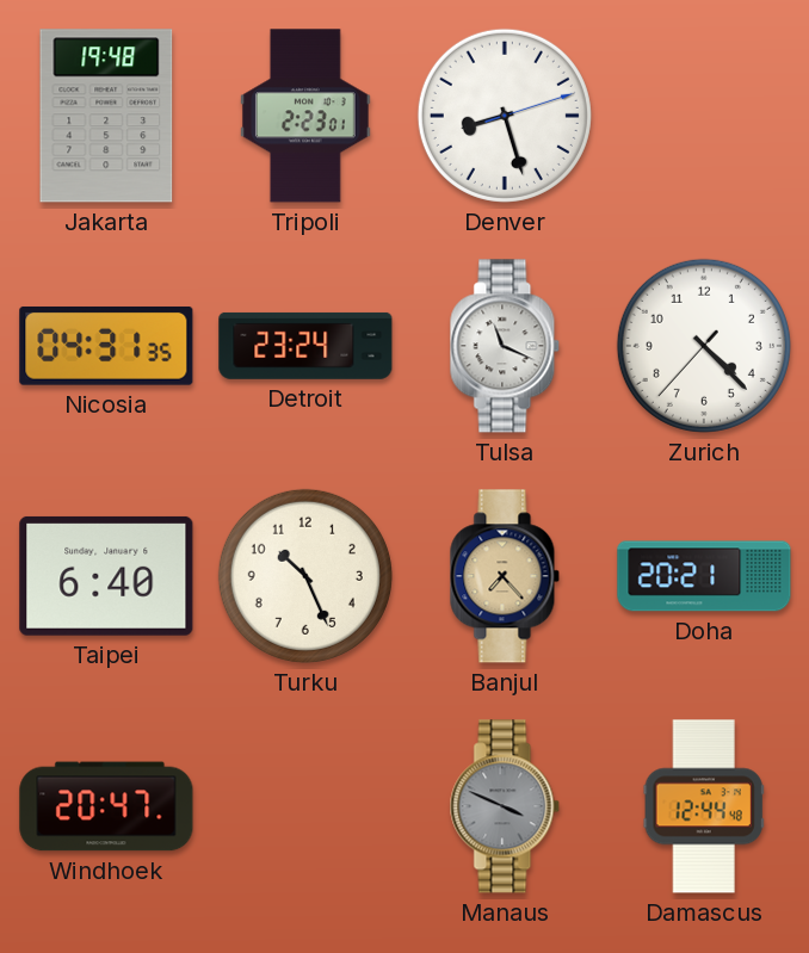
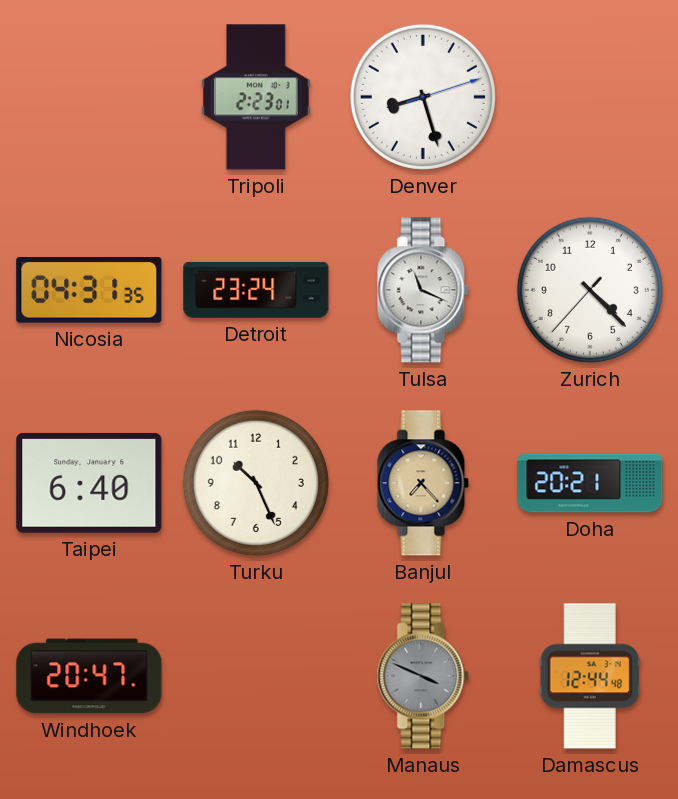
Jakarta: 19:48 -> none
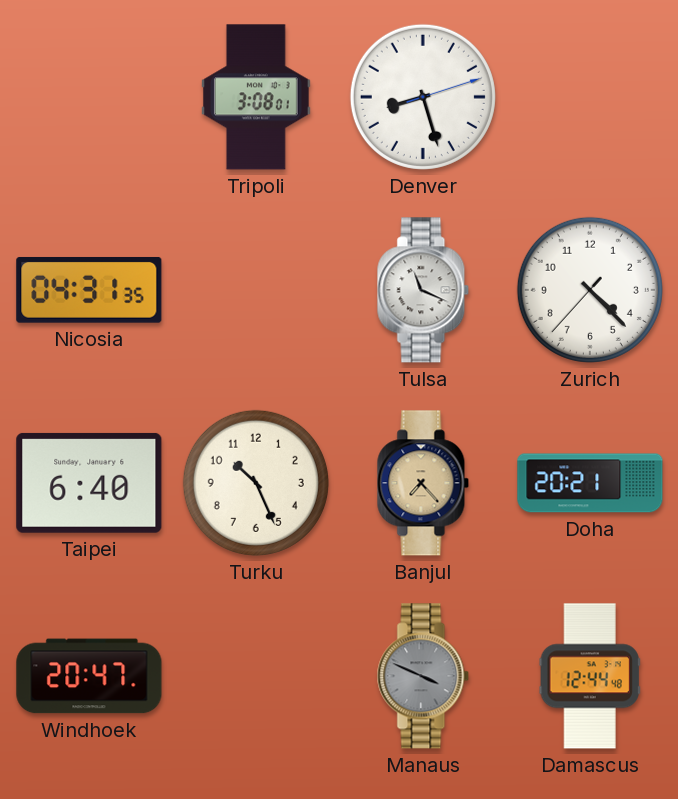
Tripoli: 2:23 -> 3:08
Detroit: 23:24 -> none
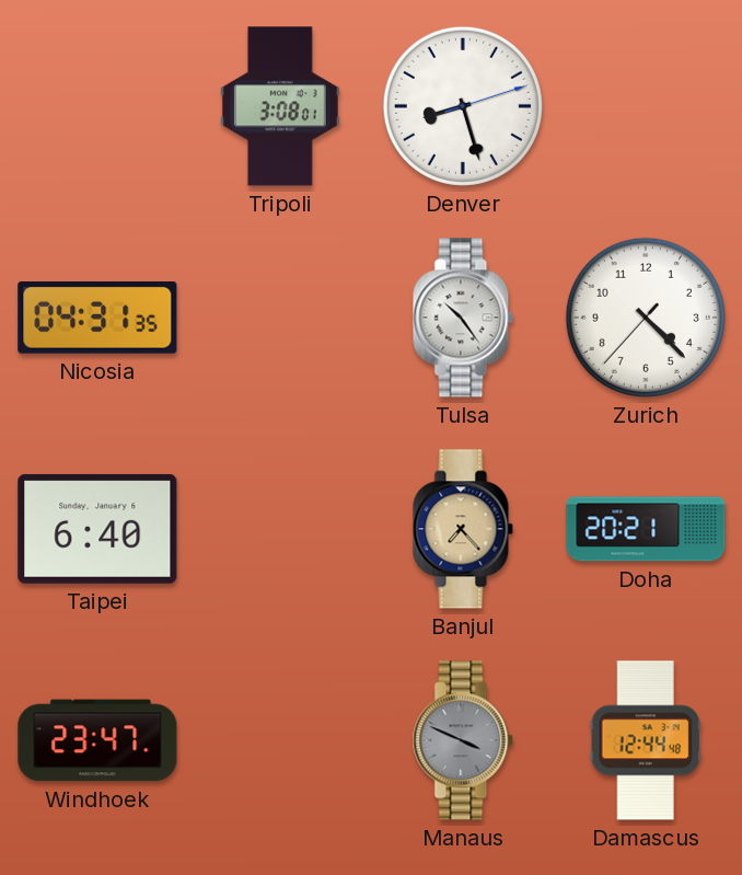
Tulsa: 11:19 -> 10:24
Turku: 10:26 -> none
Windhoek: 20:47 -> 23:47
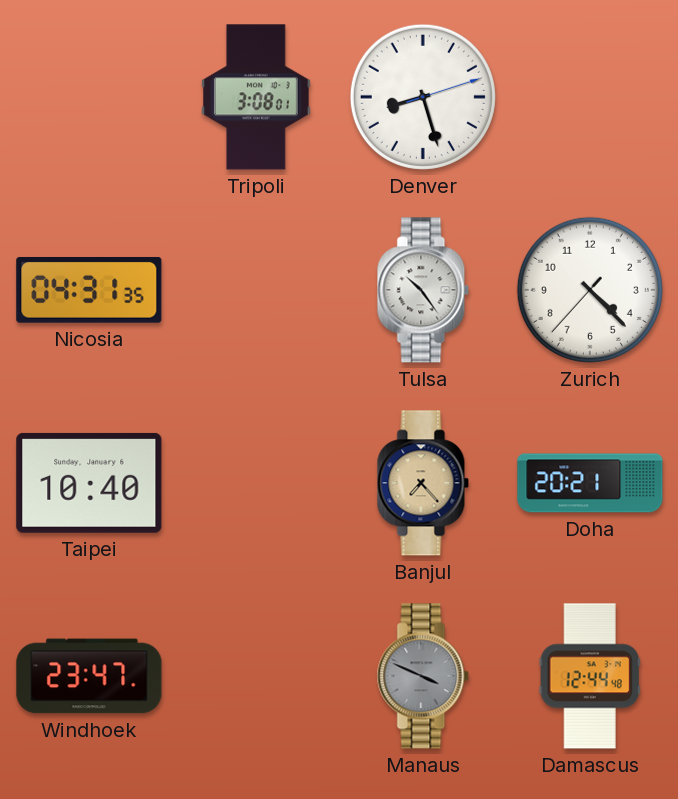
Taipei: 6:40 -> 10:40
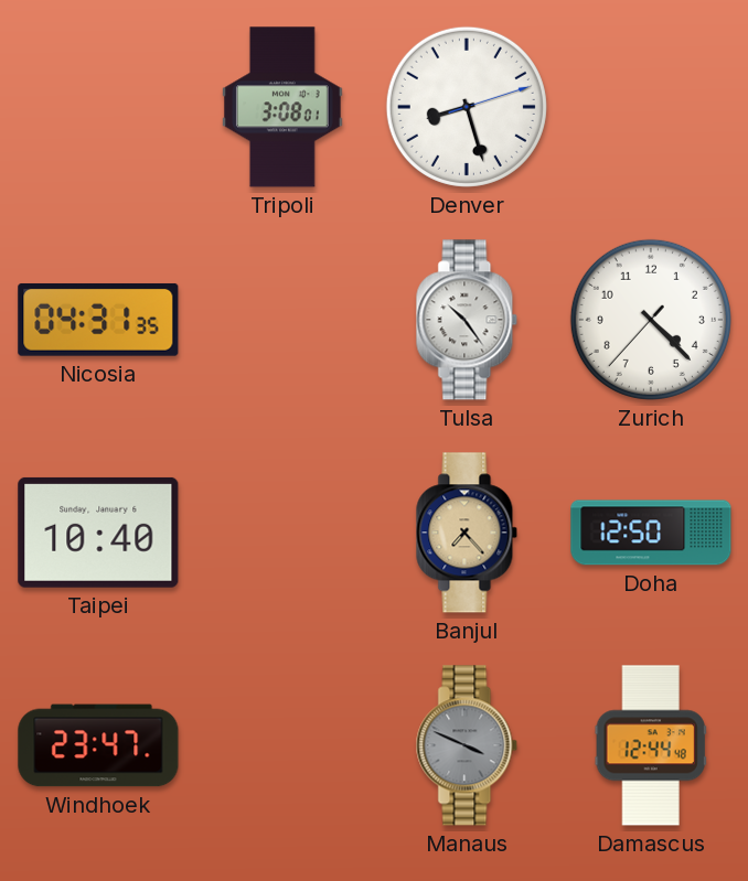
Doha: 20:21 -> 12:50
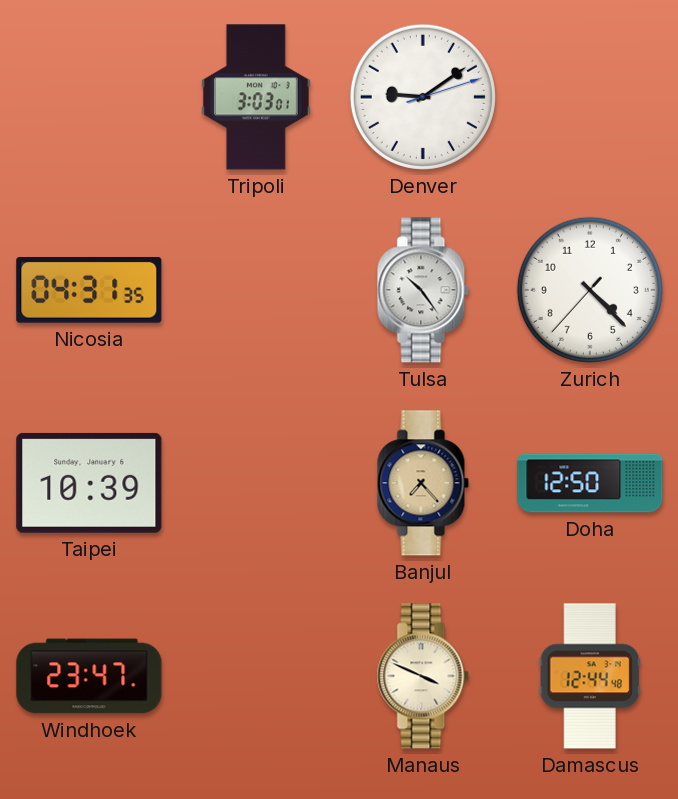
Tripoli: 3:08 -> 3:03
Denver: 8:27 -> 9:09
Taipei: 10:40 -> 10:39
Manaus dial: grey -> cream
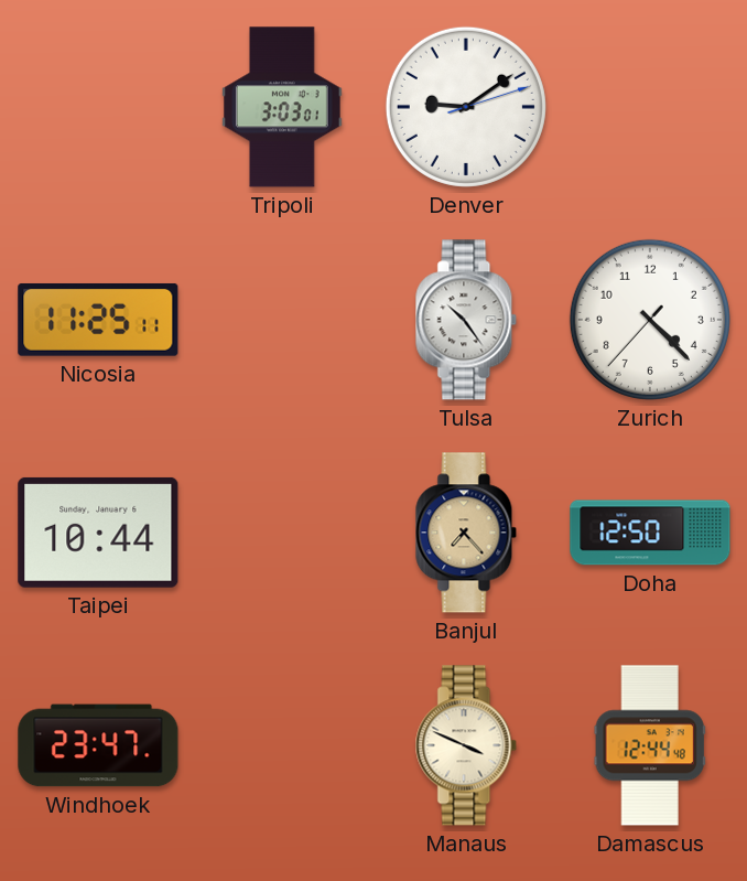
Nicosia: 04:31 -> 11:25
Taipei: 10:39 -> 10:44
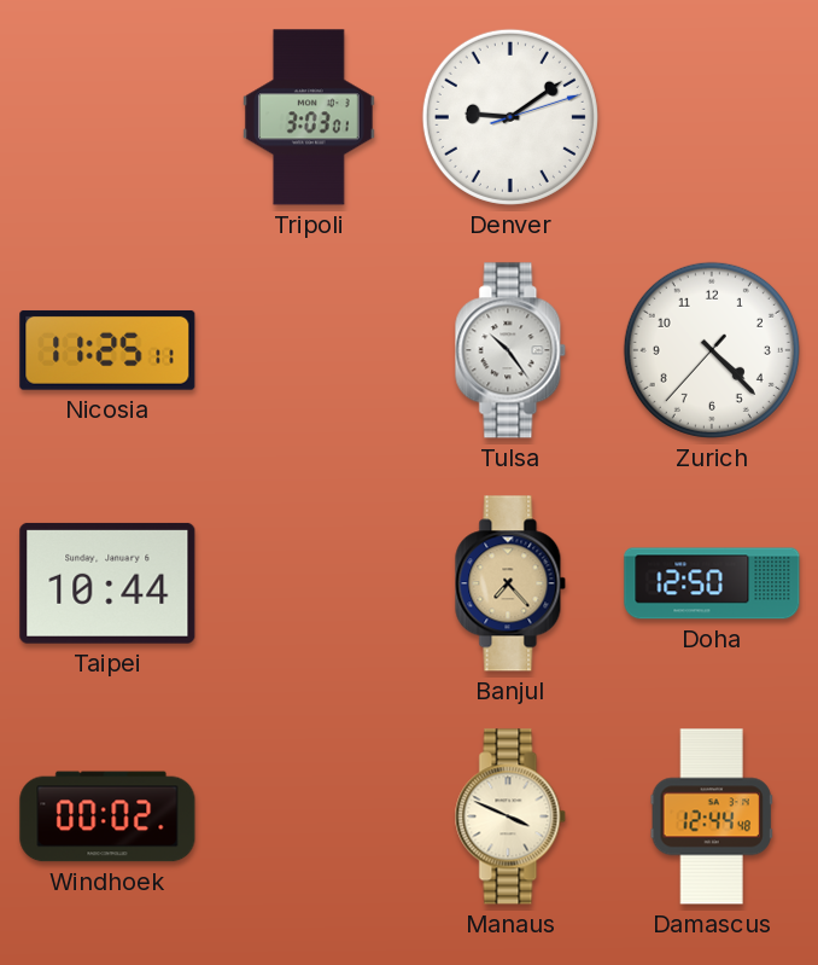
Windhoek: 23:47 -> 00:02
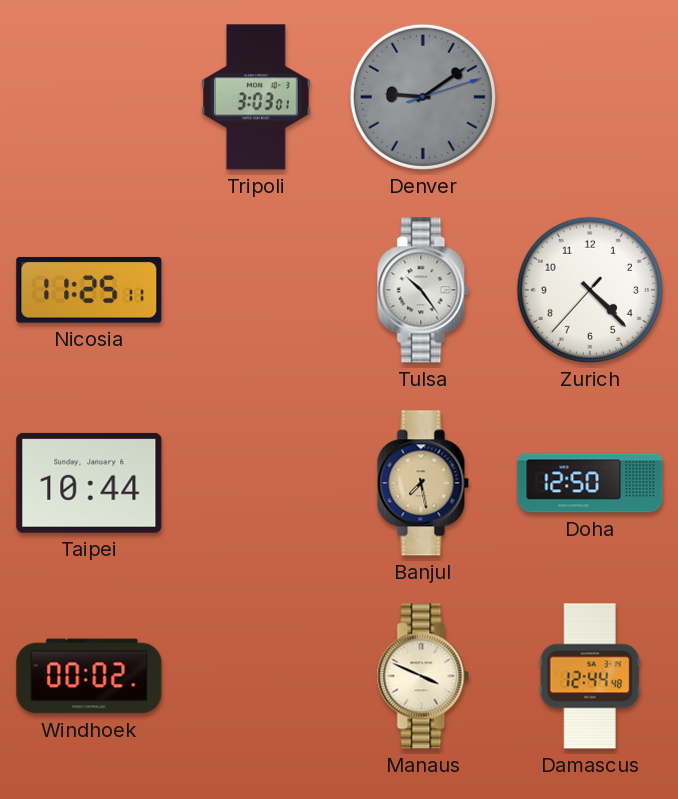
Denver dial: white -> grey
Banjul: 7:23 -> 7:28
